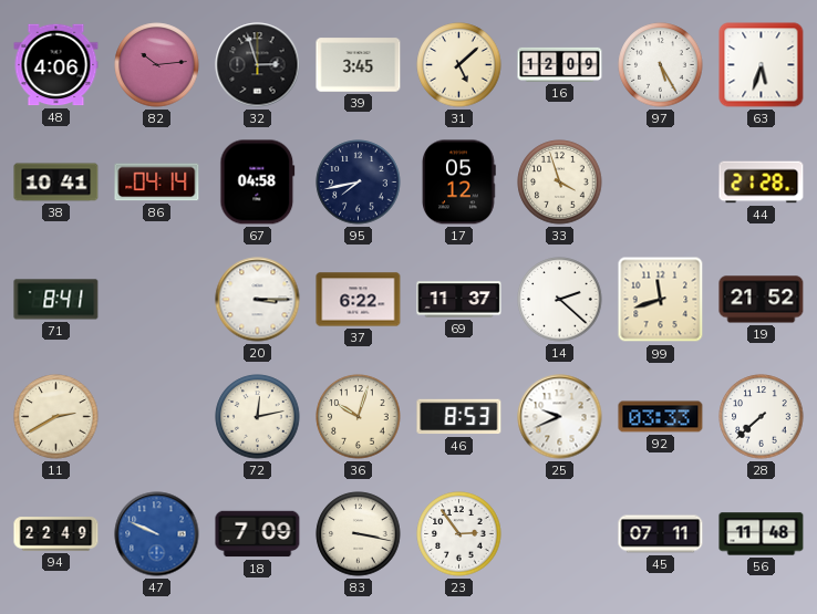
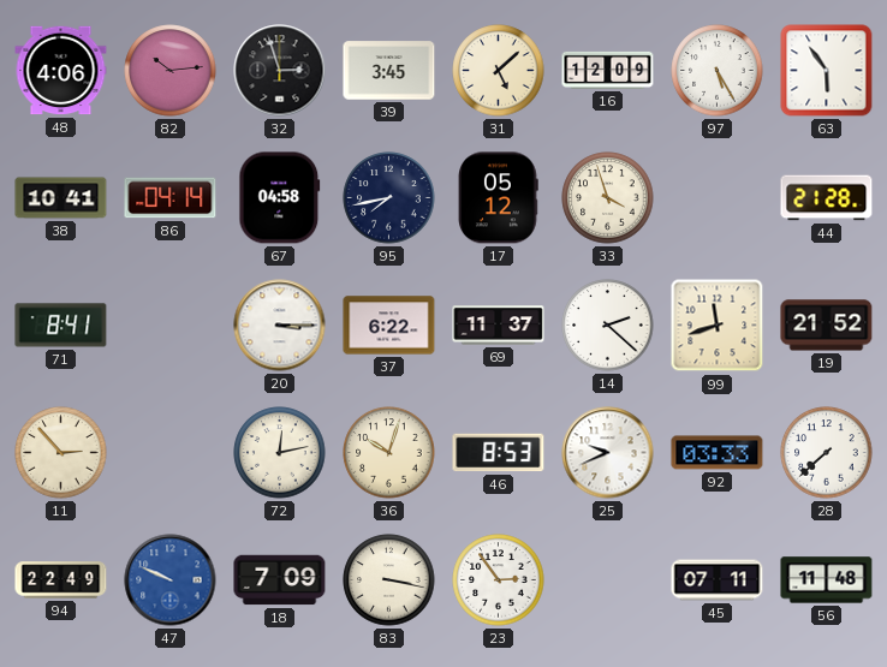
63: 5:33 -> 5:54
11: 2:40 -> 2:53
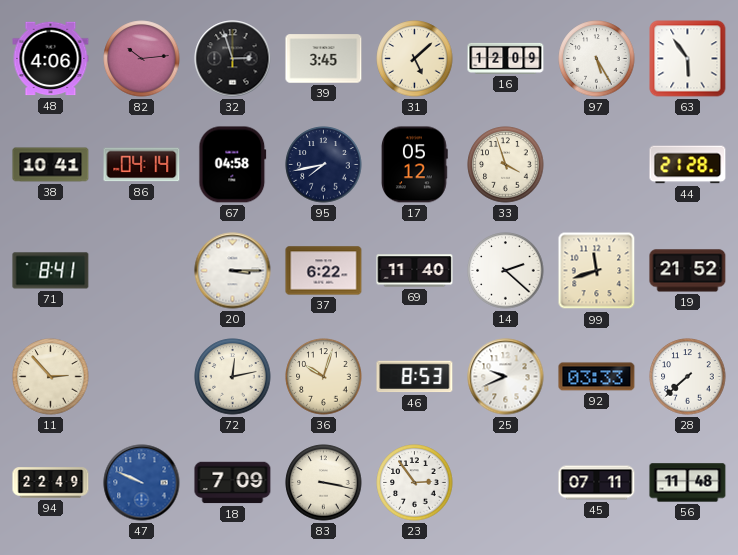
69: 11:37 -> 11:40
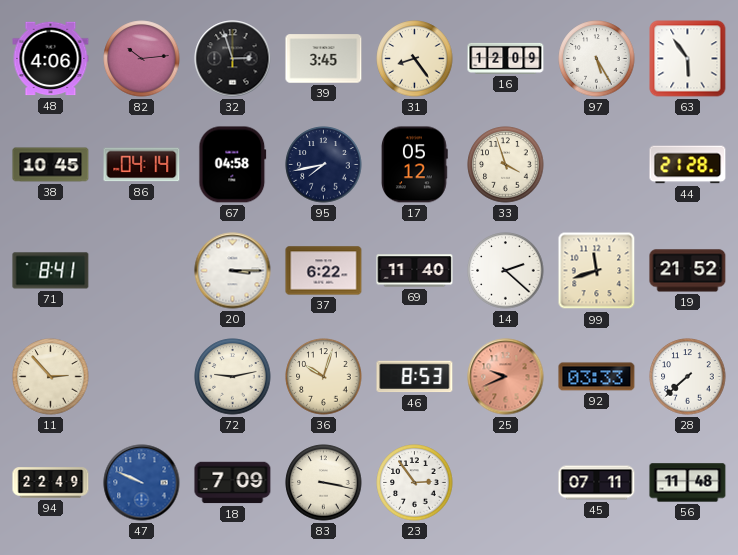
31: 5:08 -> 8:24
38: 10:41 -> 10:45
72: 12:13 -> 9:13
25 dial: white -> salmon
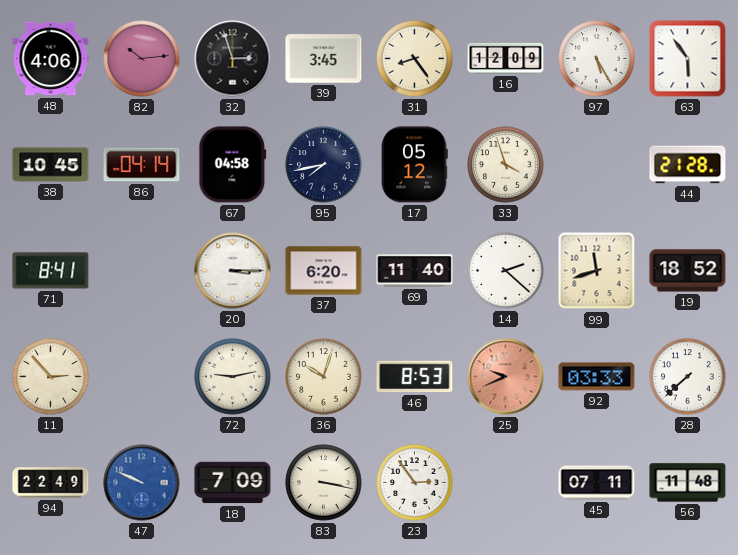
37: 6:22 -> 6:20
19: 21:52 -> 18:52
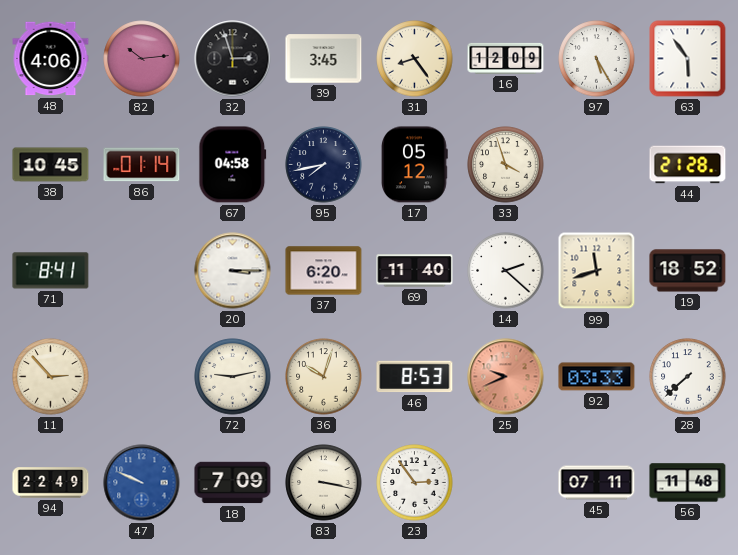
86: 04:14 -> 01:14
